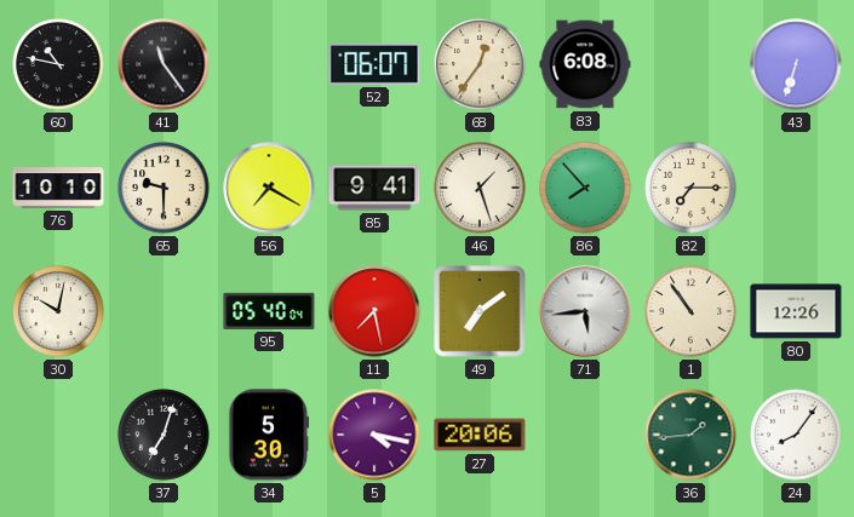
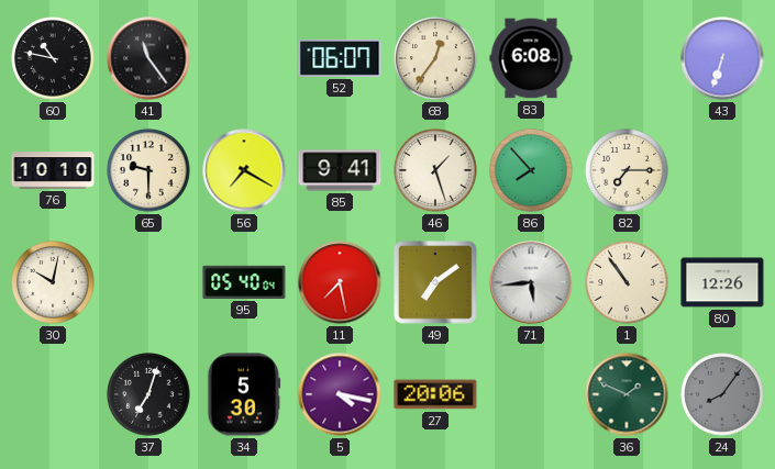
36: 1:44 -> 1:49
24 dial: white -> grey
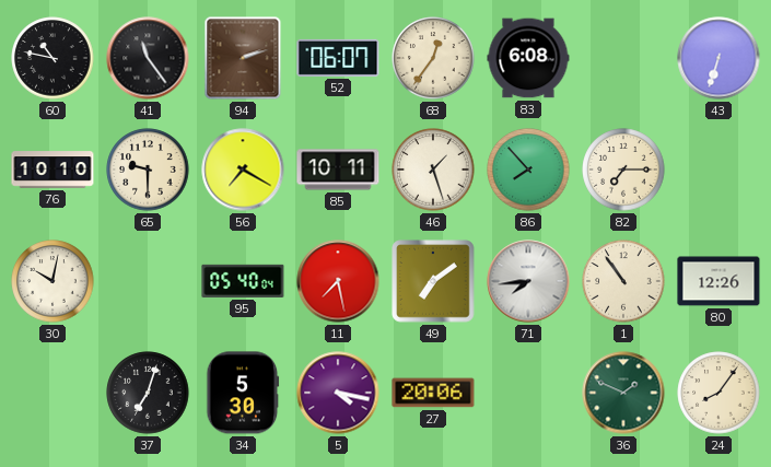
94: none -> 2:12
85: 9:41 -> 10:11
71: 5:44 -> 7:44
24 dial: grey -> cream
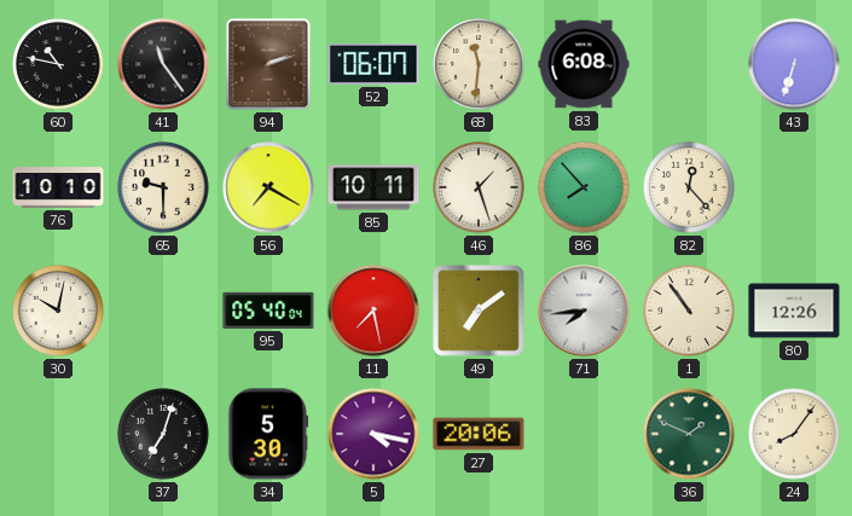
68: 12:36 -> 11:31
82: 7:15 -> 12:23
